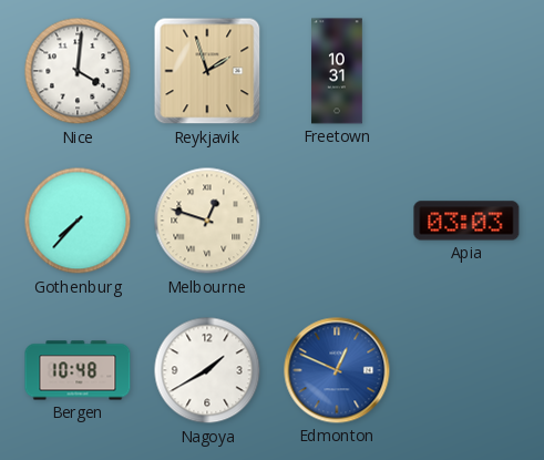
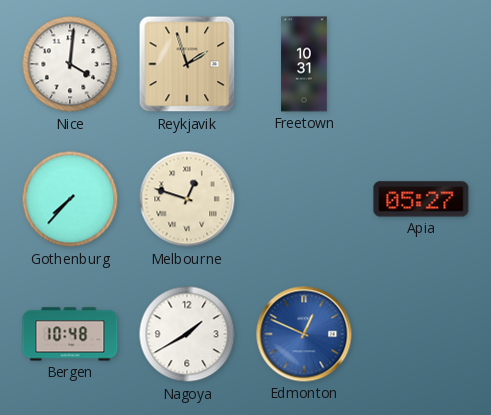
Apia: 03:03 -> 05:27
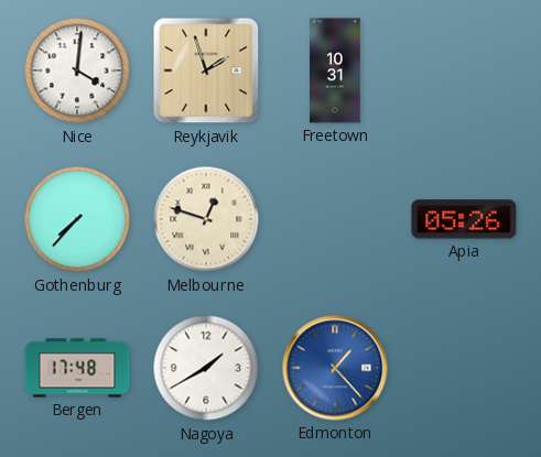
Apia: 05:27 -> 05:26
Bergen: 10:48 -> 17:48
Edmonton: 12:49 -> 1:23
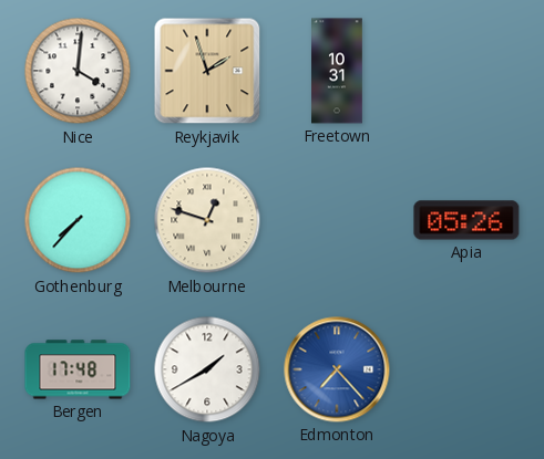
Edmonton: 1:23 -> 7:23
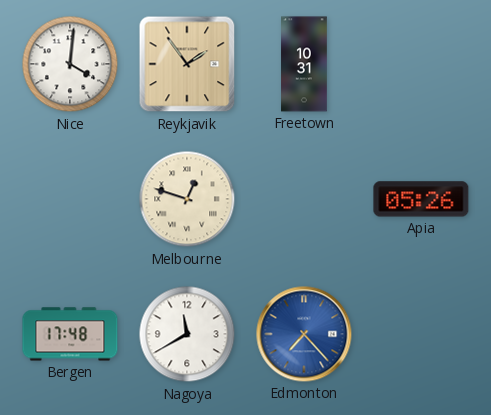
Reykjavik: 1:57 -> 1:54
Gothenburg: 7:37 -> none
Nagoya: 1:40 -> 11:40
